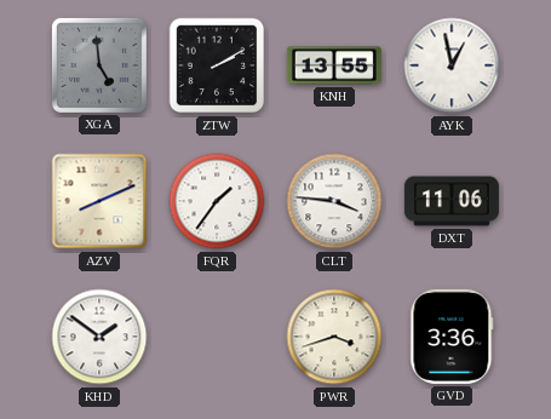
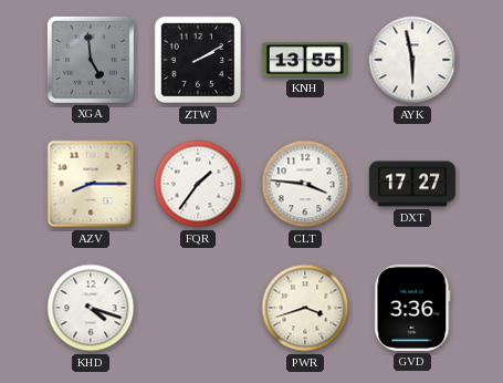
AYK: 12:58 -> 5:58
AZV: 8:11 -> 8:15
DXT: 11:06 -> 17:27
KHD: 1:51 -> 4:18
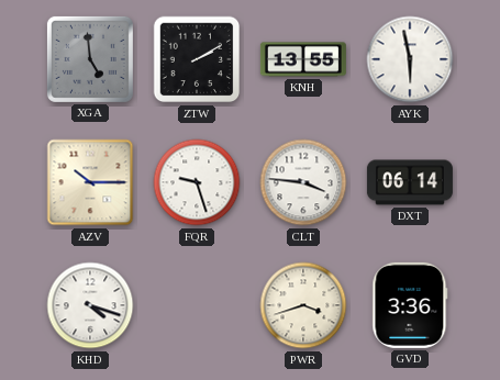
AZV: 8:15 -> 10:15
FQR: 1:36 -> 9:27
DXT: 17:27 -> 06:14
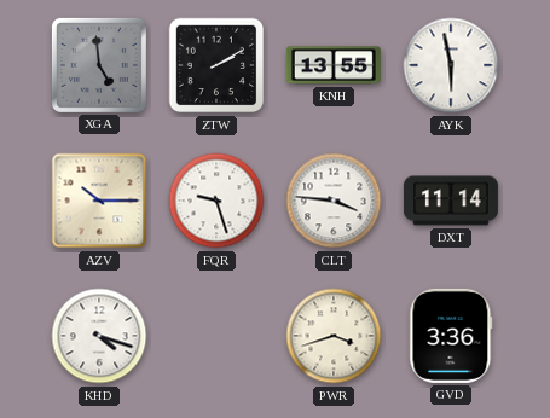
DXT: 06:14 -> 11:14
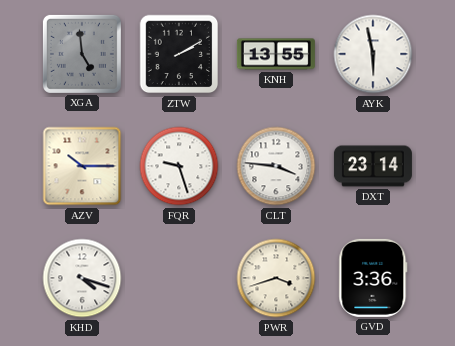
DXT: 11:14 -> 23:14
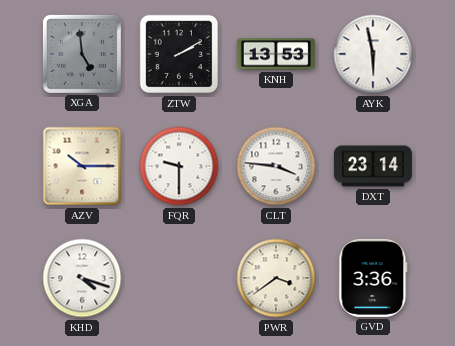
KNH: 13:55 -> 13:53
FQR: 9:27 -> 9:30
PWR: 3:42 -> 3:39
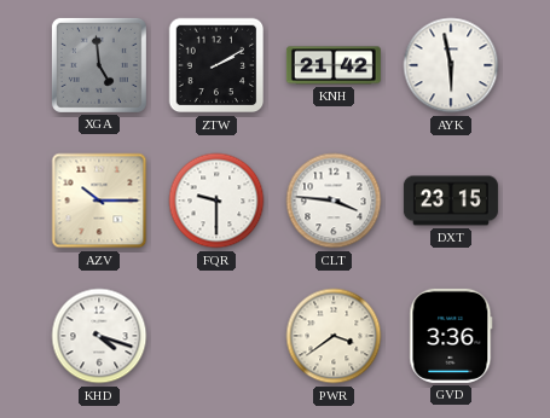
KNH: 13:53 -> 21:42
DXT: 23:14 -> 23:15
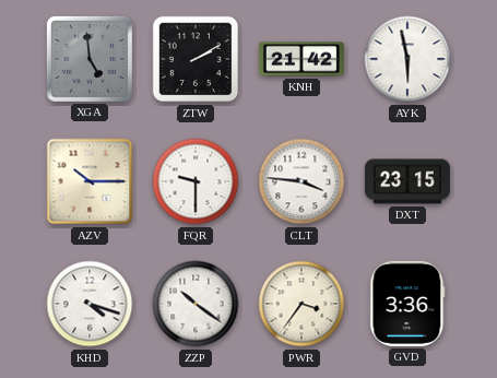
ZZP: none -> 10:21
PWR: 3:39 -> 3:36
